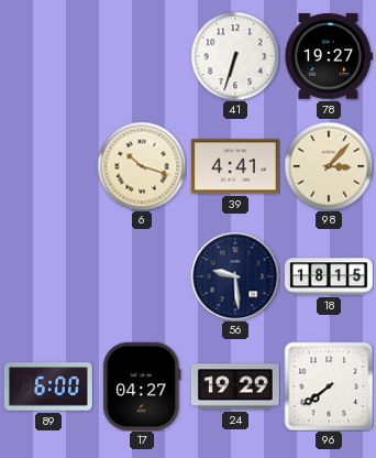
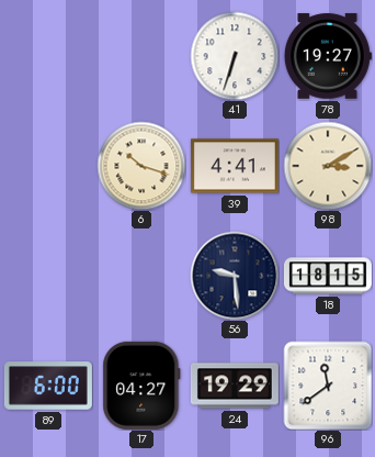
98: 3:07 -> 3:10
96: 7:39 -> 11:39
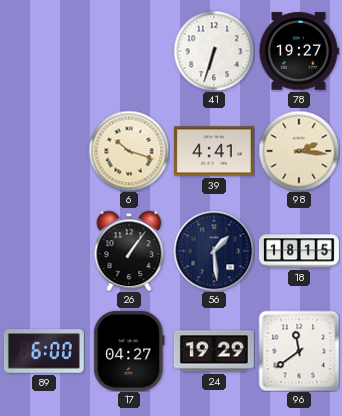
98: 3:10 -> 2:16
26: none -> 1:06
56: 9:29 -> 1:29
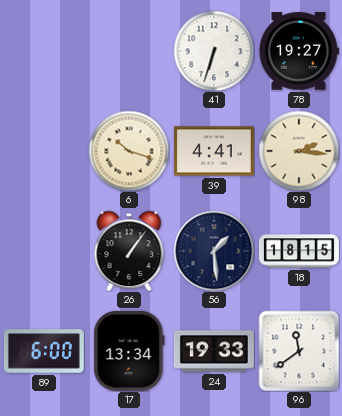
17: 04:27 -> 13:34
24: 19:29 -> 19:33
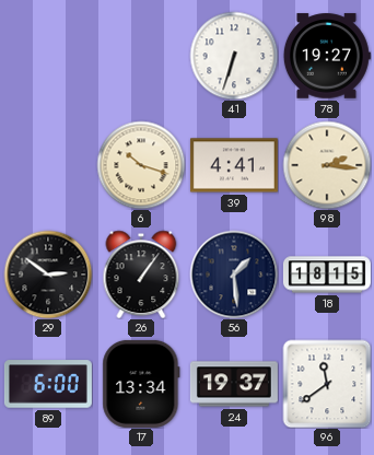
29: none -> 2:51
24: 19:33 -> 19:37
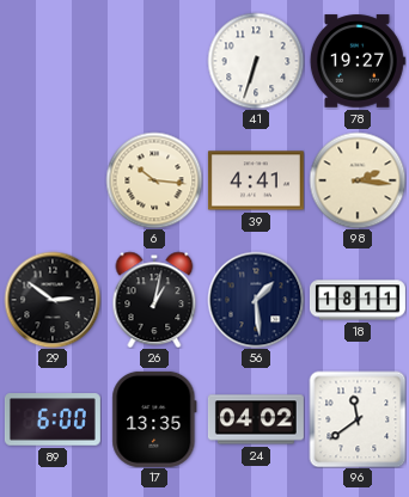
6: 10:18 -> 10:16
26: 1:06 -> 1:02
18: 18:15 -> 18:11
17: 13:34 -> 13:35
24: 19:37 -> 04:02
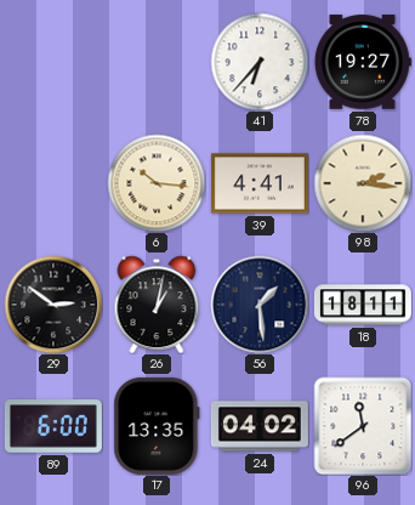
41: 6:33 -> 6:37
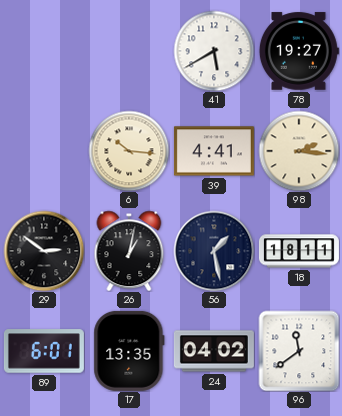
41: 6:37 -> 5:40
56: 1:29 -> 1:28
89: 6:00 -> 6:01
